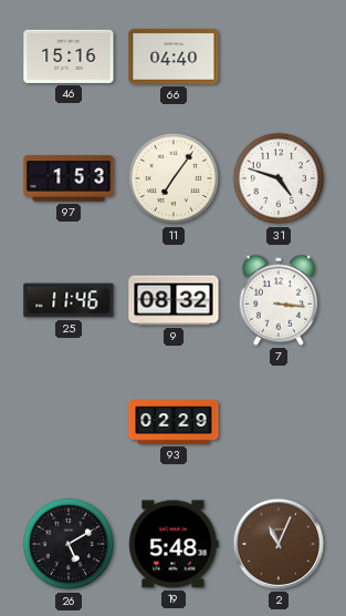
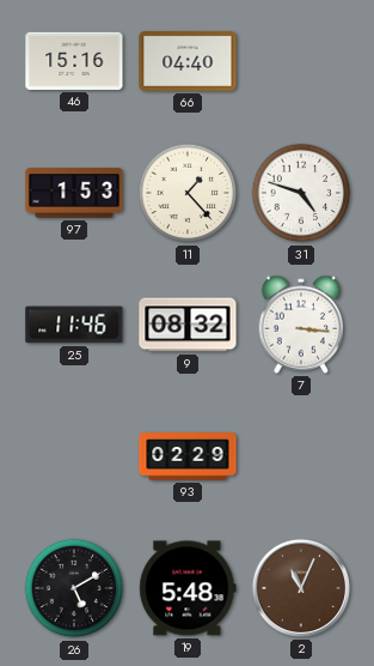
11: 7:06 -> 1:23
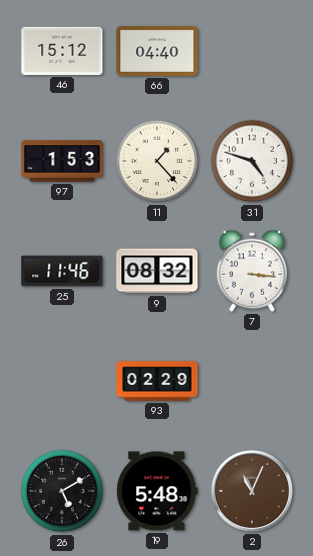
46: 15:16 -> 15:12
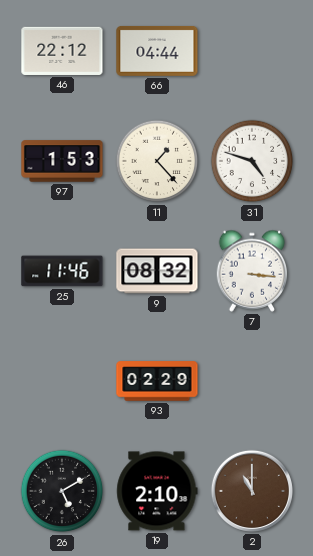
46: 15:12 -> 22:12
66: 04:40 -> 04:44
19: 5:48 -> 2:10
2: 11:04 -> 11:00
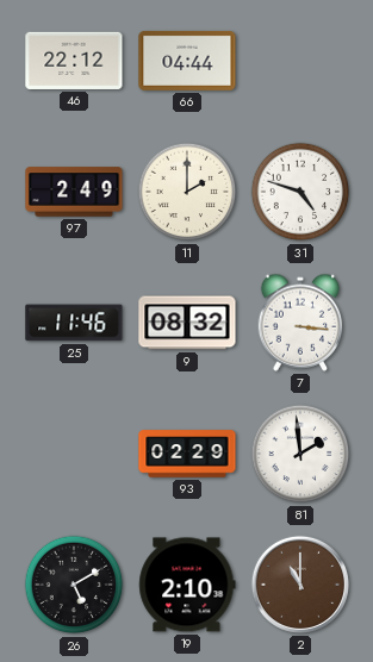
97: 1:53 -> 2:49
11: 1:23 -> 2:00
81: none -> 1:59
